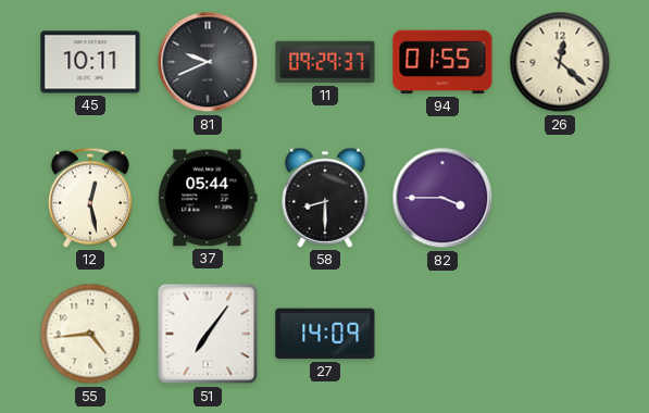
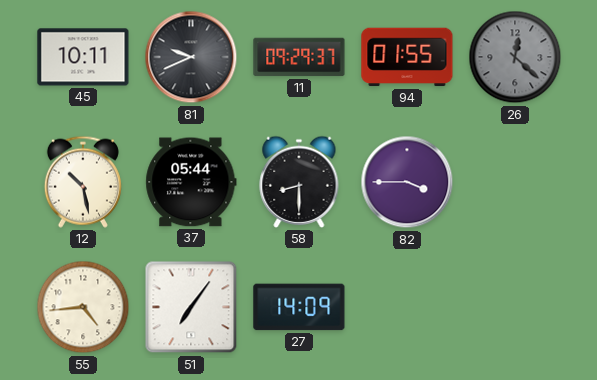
26 dial: cream -> grey
12: 12:28 -> 10:28
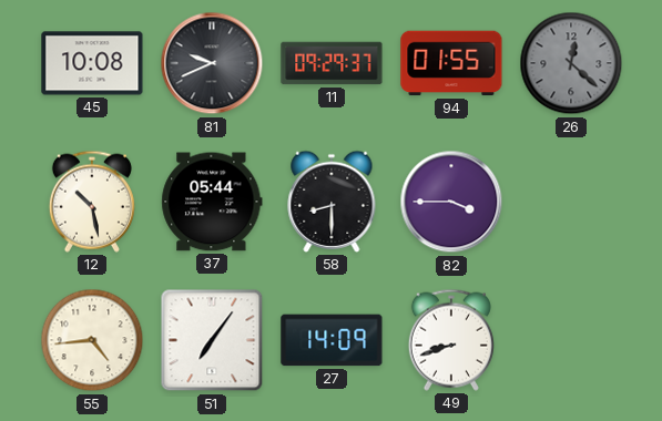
45: 10:11 -> 10:08
49: none -> 8:42
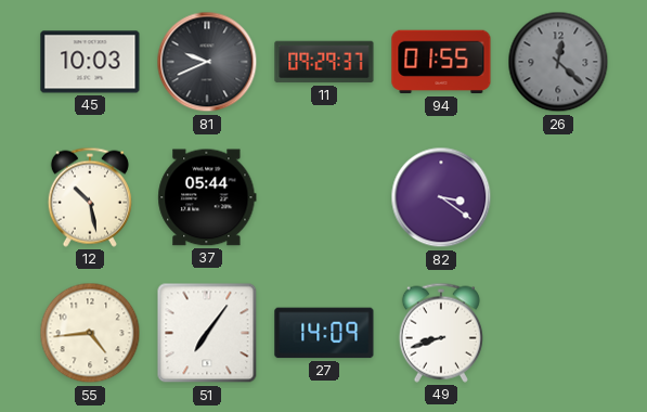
45: 10:08 -> 10:03
58: 8:30 -> none
82: 3:45 -> 3:21
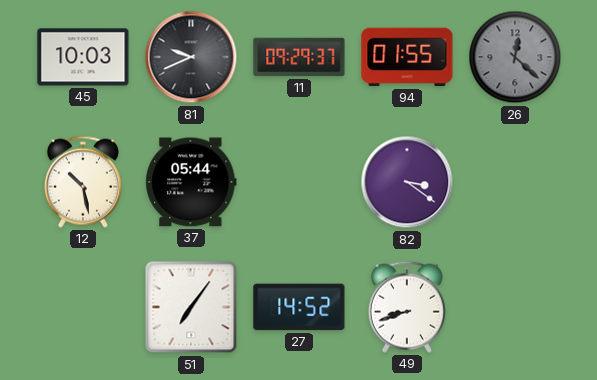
55: 4:44 -> none
27: 14:09 -> 14:52
